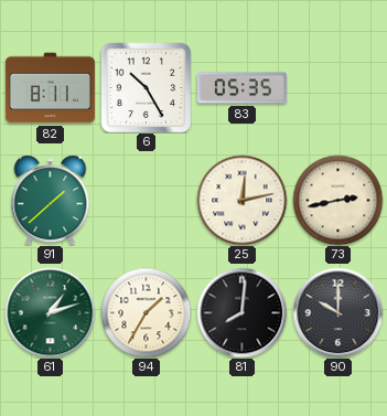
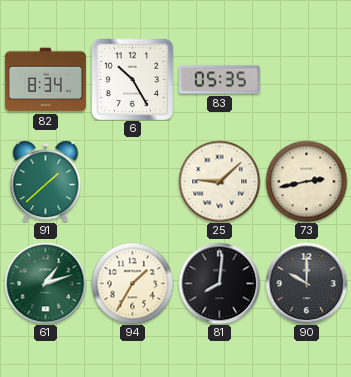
82: 8:11 -> 8:34
25: 12:13 -> 9:08
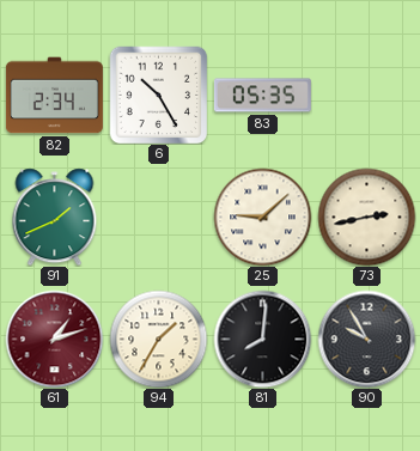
82: 8:34 -> 2:34
91: 1:38 -> 1:41
61 dial: green -> burgundy
90: 10:00 -> 9:55
